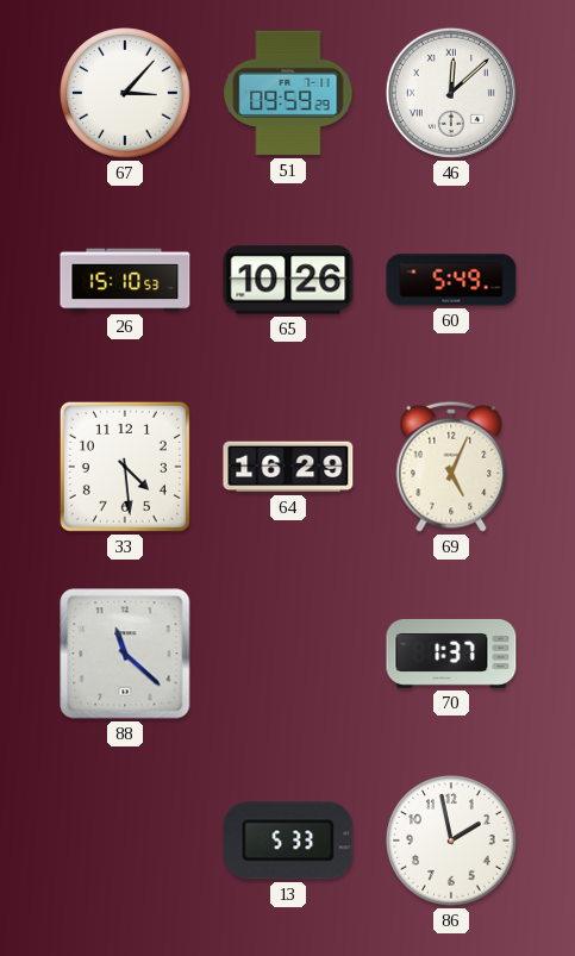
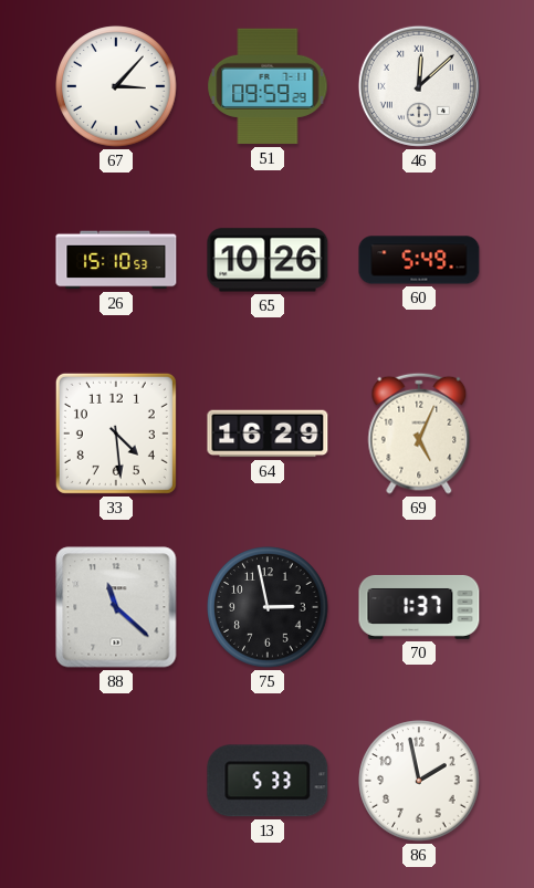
75: none -> 2:58
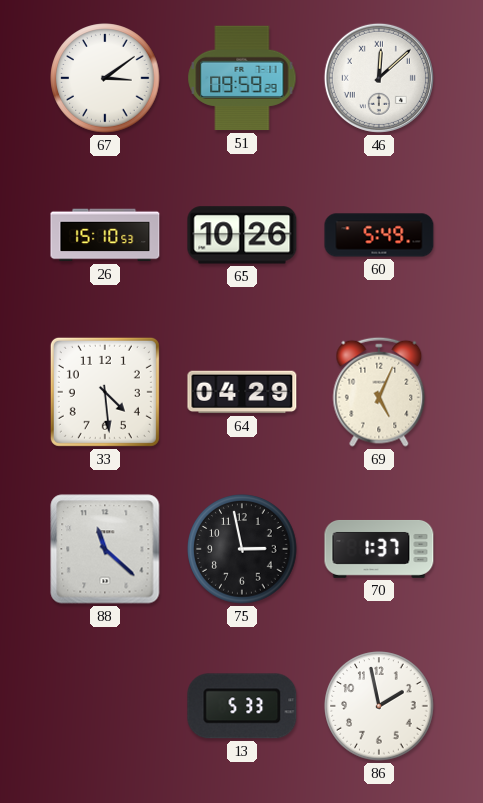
67: 3:07 -> 3:09
64: 16:29 -> 04:29
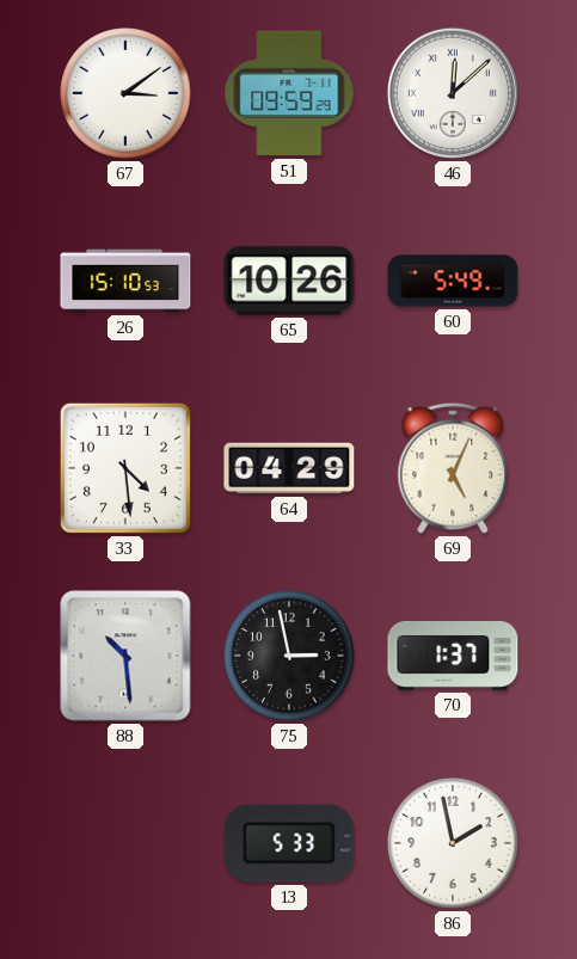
88: 11:22 -> 10:29
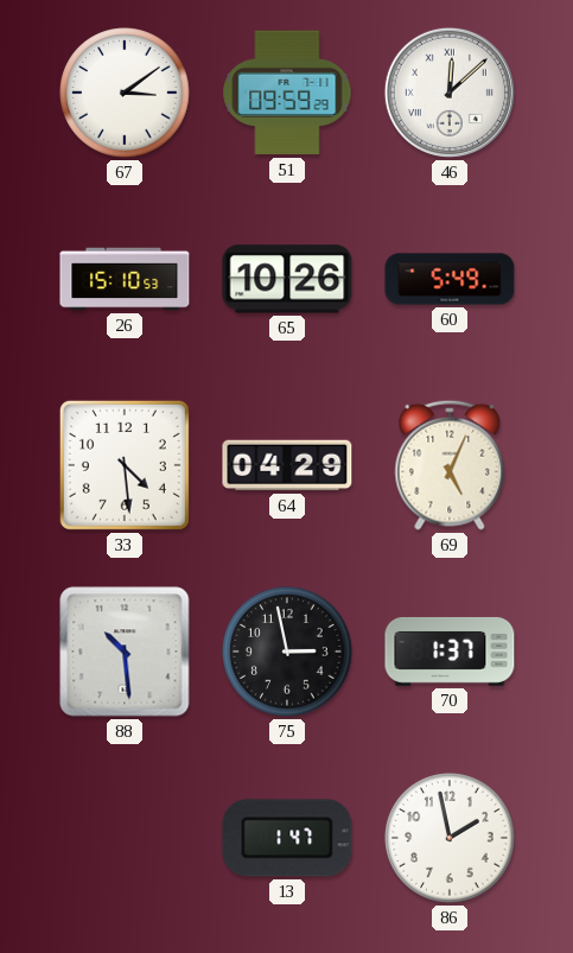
13: 5:33 -> 1:47
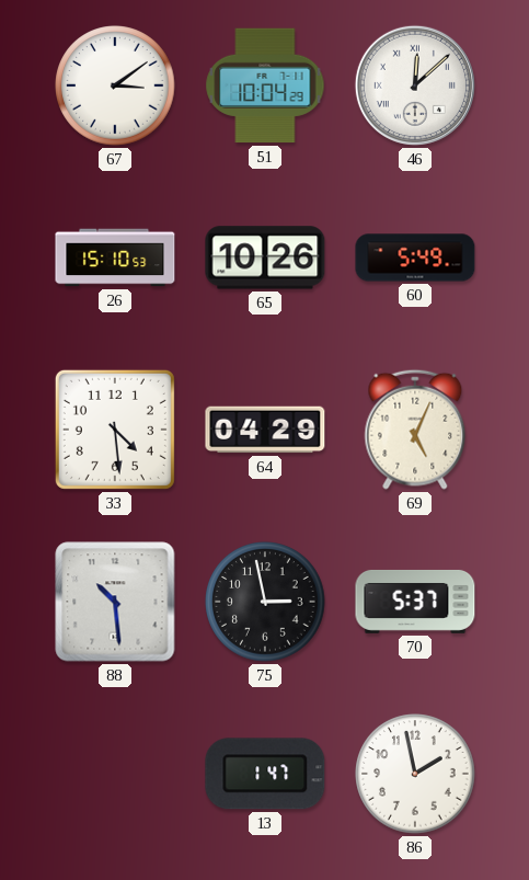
51: 09:59 -> 10:04
70: 1:37 -> 5:37
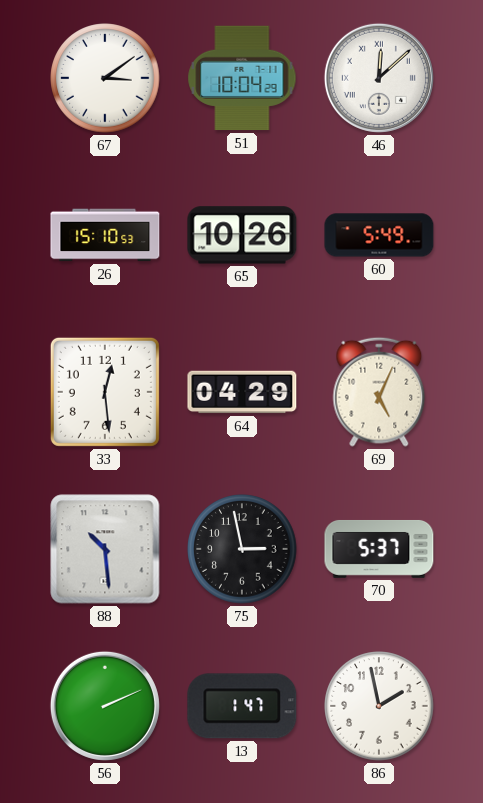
33: 4:29 -> 12:29
56: none -> 2:11
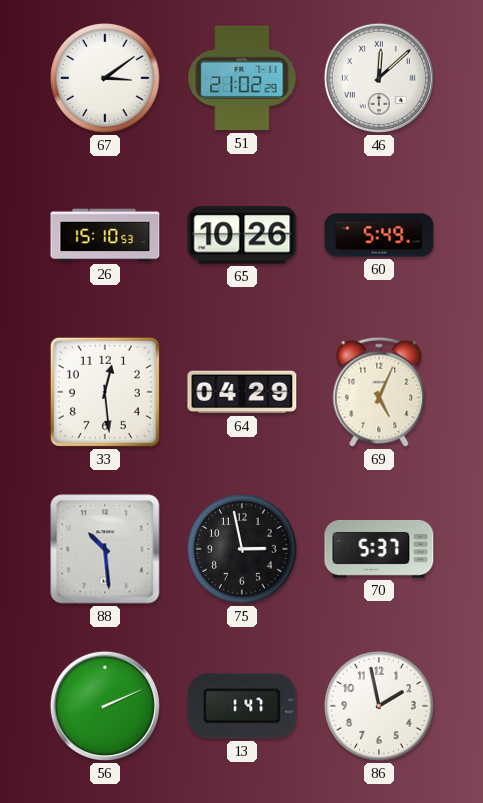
51: 10:04 -> 21:02
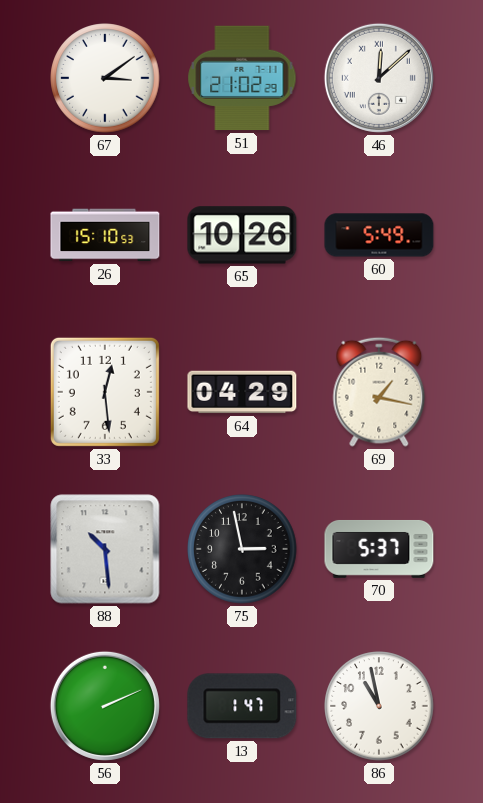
69: 5:04 -> 1:17
86: 1:58 -> 10:58
